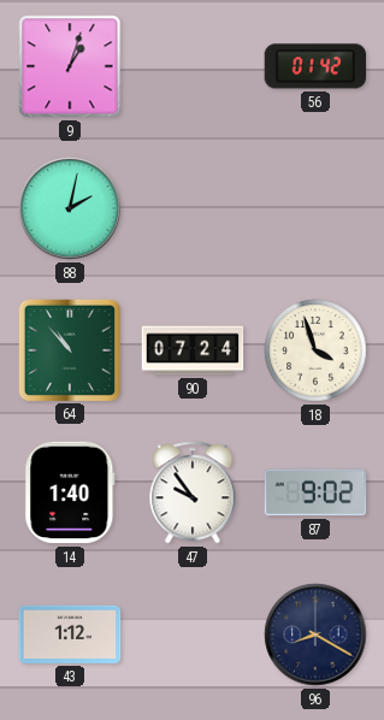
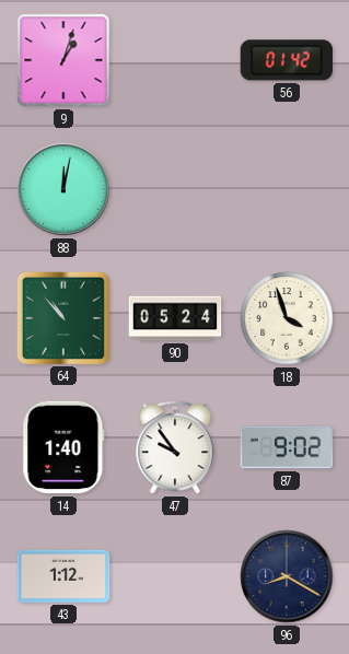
88: 2:02 -> 12:02
90: 07:24 -> 05:24
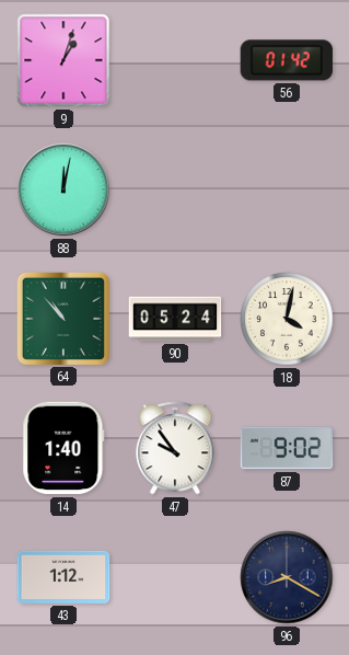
18: 3:57 -> 4:02
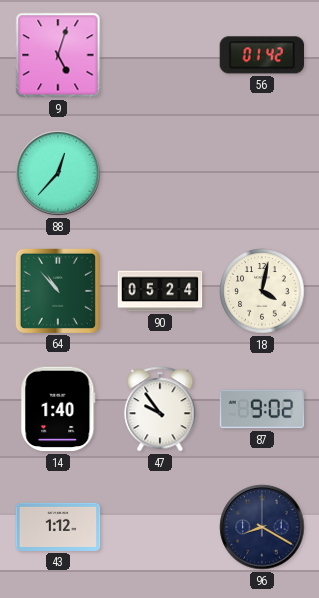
9: 1:03 -> 5:03
88: 12:02 -> 12:37
